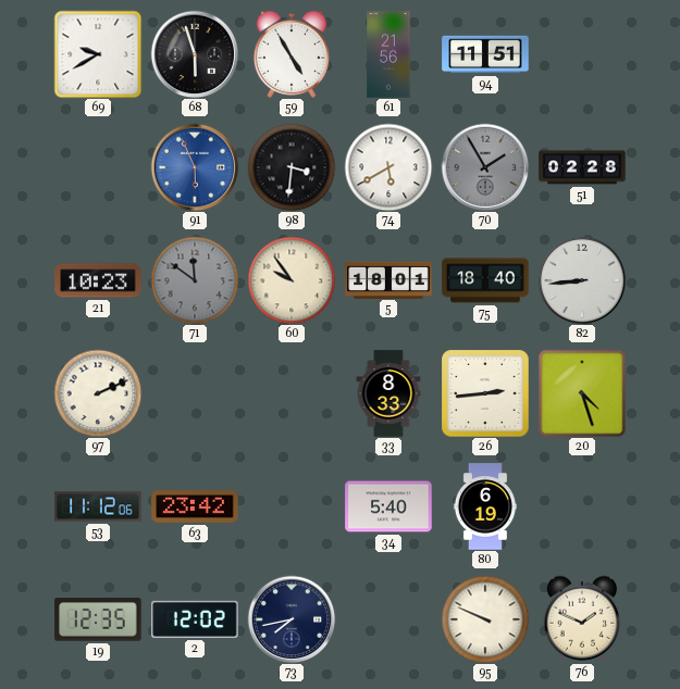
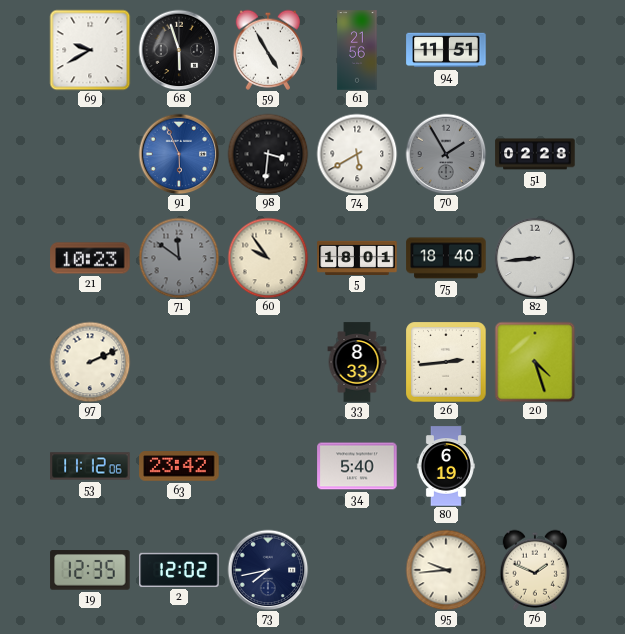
95: 9:49 -> 9:44
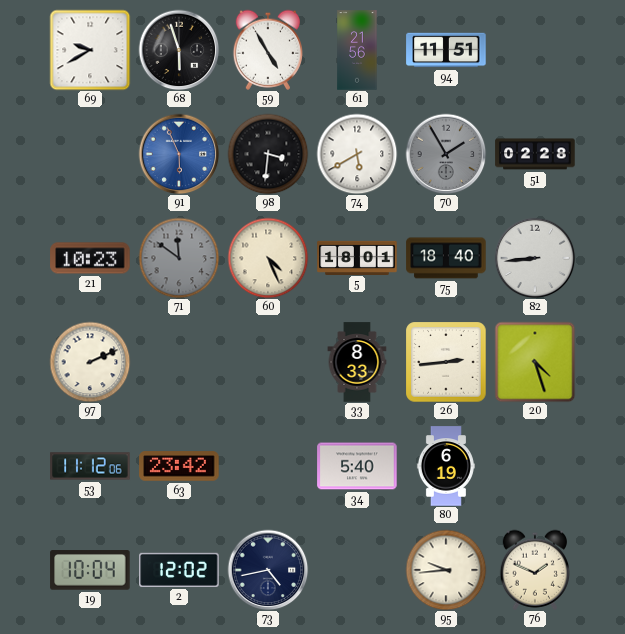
60: 9:54 -> 4:26
19: 12:35 -> 10:04
73: 7:43 -> 4:43
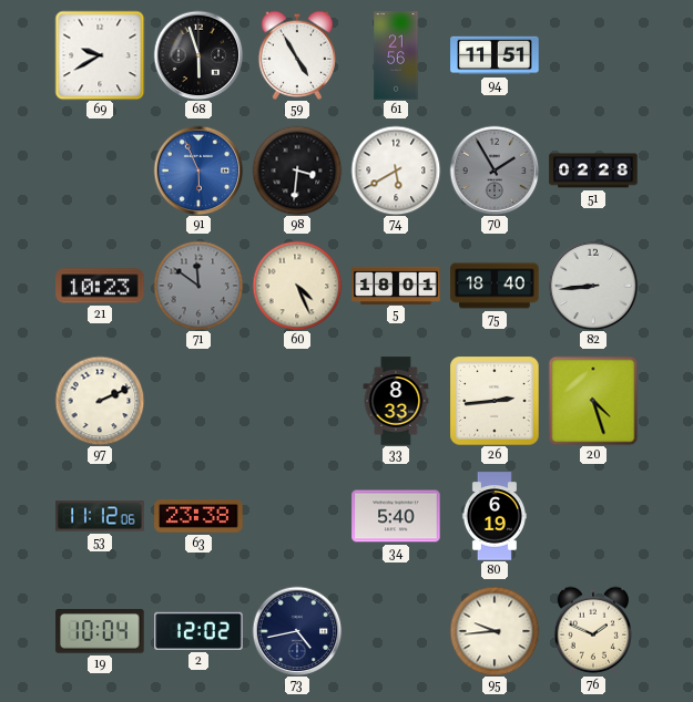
63: 23:42 -> 23:38
